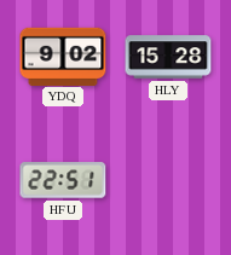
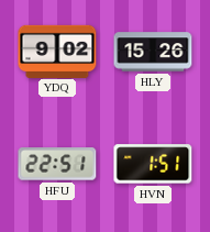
HLY: 15:28 -> 15:26
HVN: none -> 1:51
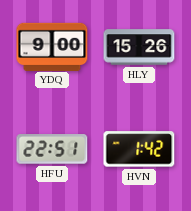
YDQ: 9:02 -> 9:00
HVN: 1:51 -> 1:42
